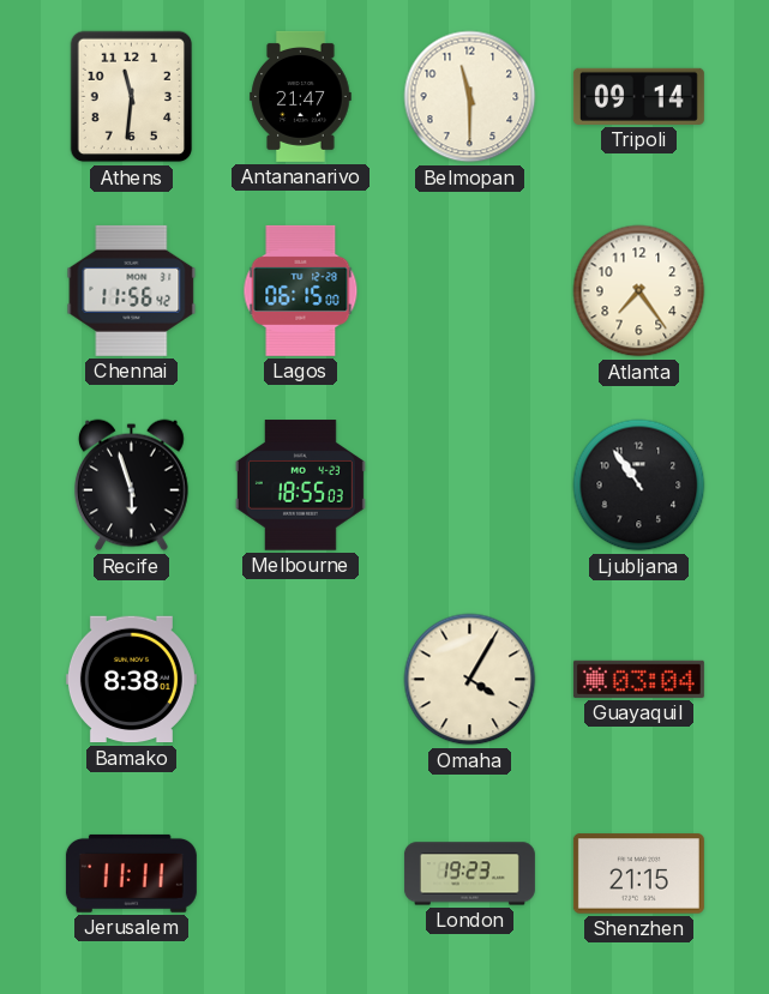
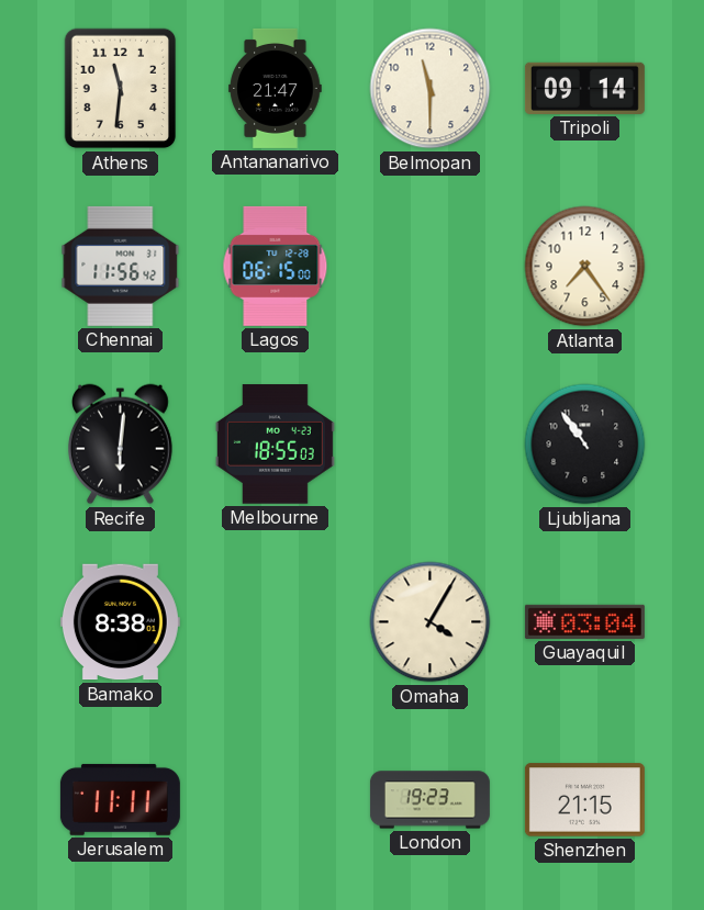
Recife: 5:57 -> 6:01
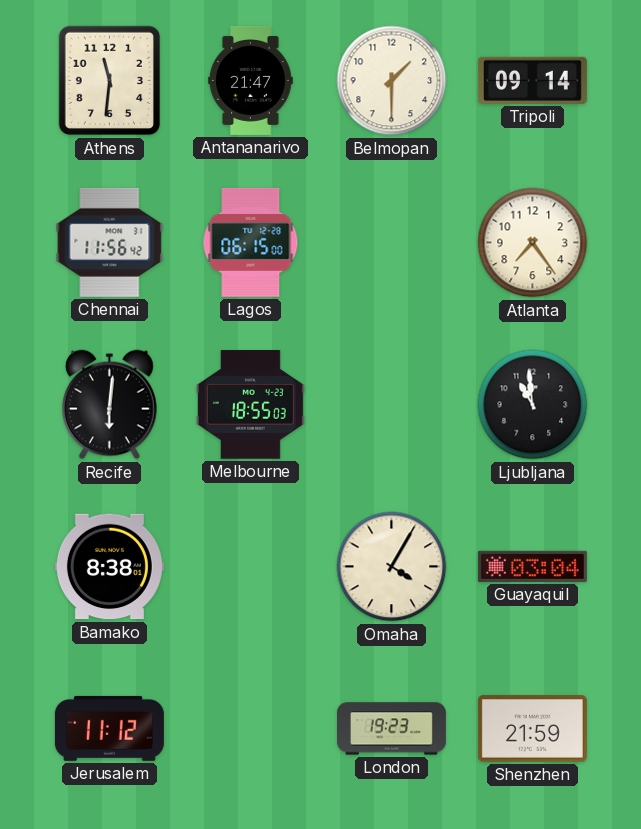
Belmopan: 11:30 -> 1:30
Ljubljana: 10:54 -> 10:59
Jerusalem: 11:11 -> 11:12
Shenzhen: 21:15 -> 21:59
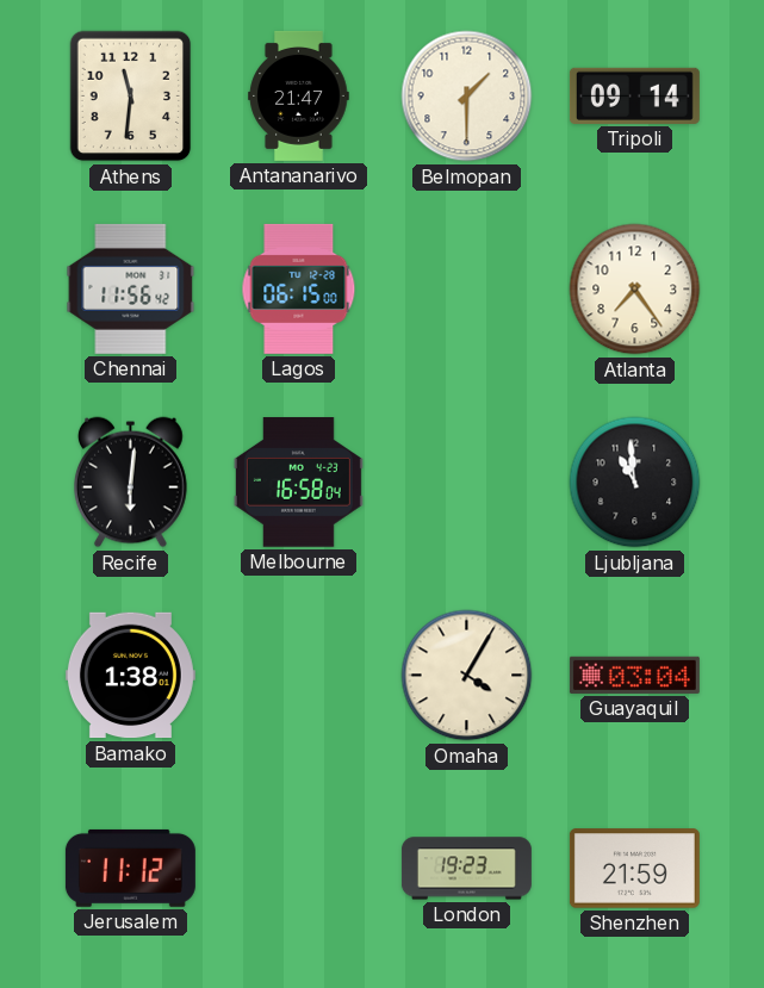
Melbourne: 18:55 -> 16:58
Bamako: 8:38 -> 1:38
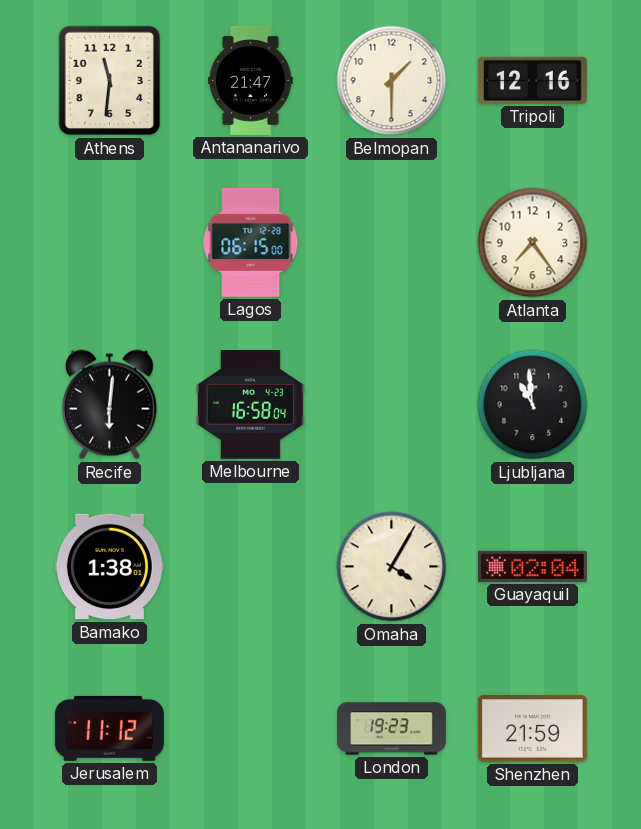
Tripoli: 09:14 -> 12:16
Chennai: 11:56 -> none
Guayaquil: 03:04 -> 02:04
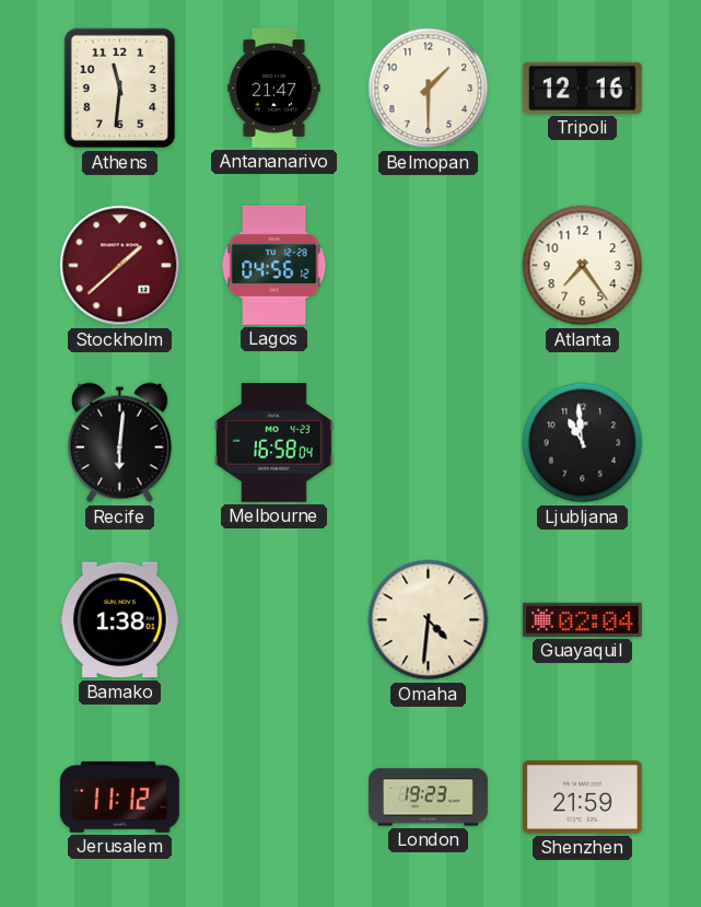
Stockholm: none -> 1:38
Lagos: 06:15 -> 04:56
Omaha: 4:05 -> 4:31
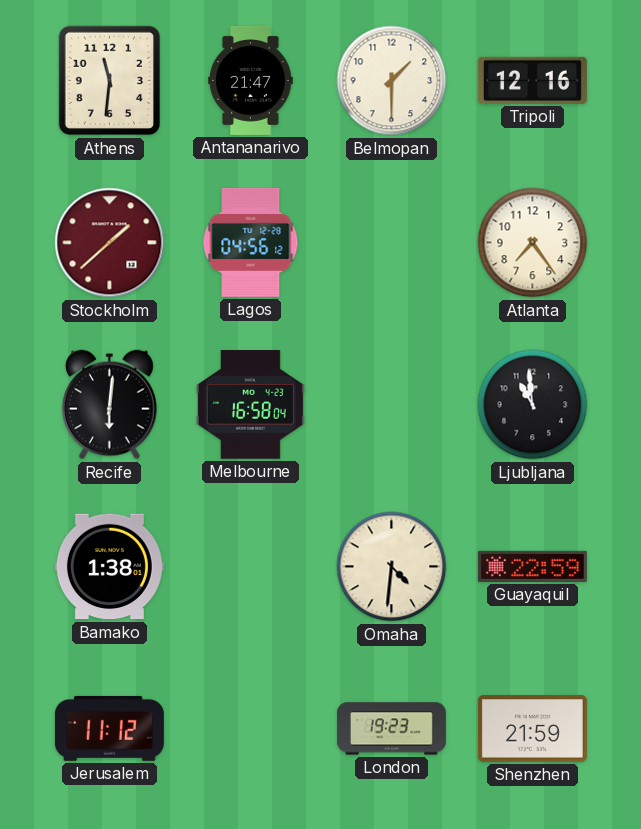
Guayaquil: 02:04 -> 22:59
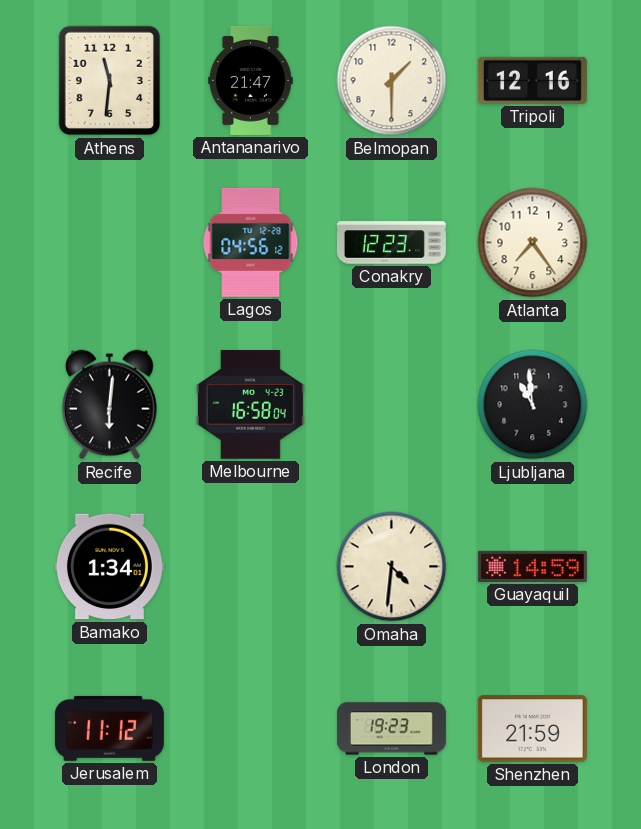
Stockholm: 1:38 -> none
Conakry: none -> 12:23
Bamako: 1:38 -> 1:34
Guayaquil: 22:59 -> 14:59
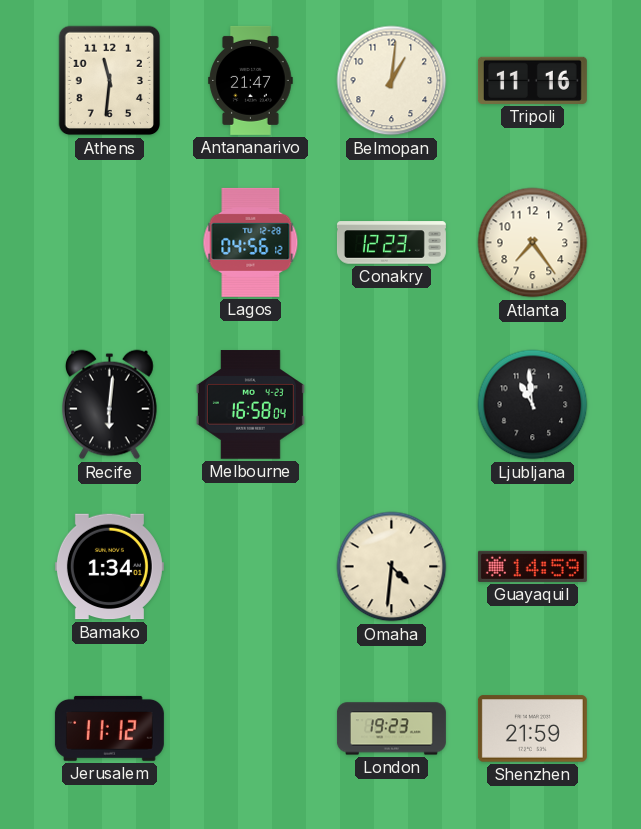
Belmopan: 1:30 -> 1:01
Tripoli: 12:16 -> 11:16
